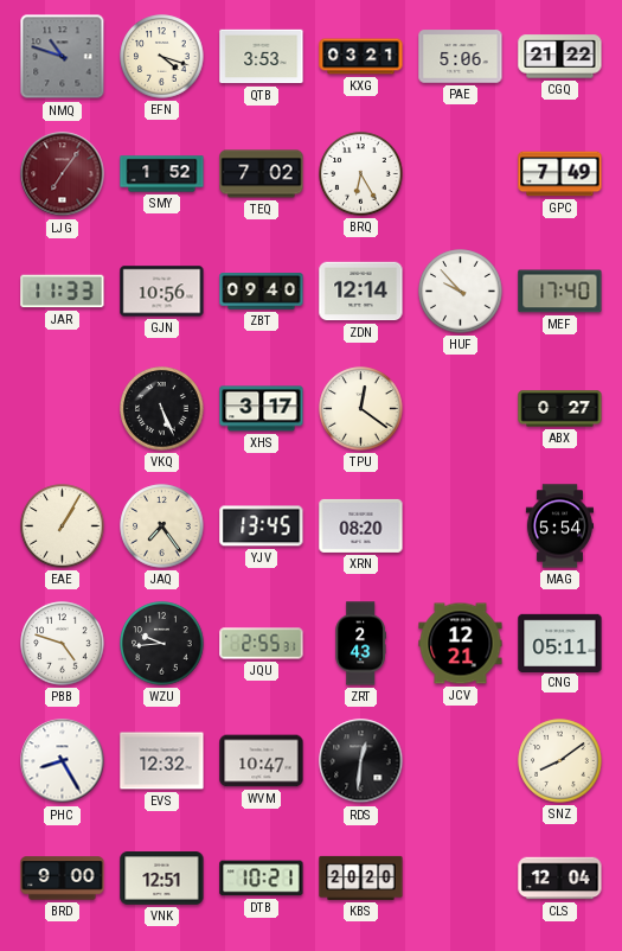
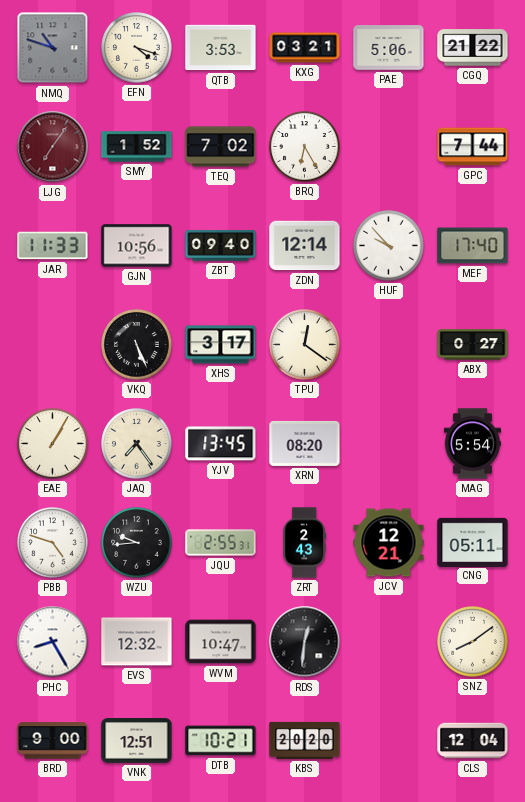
GPC: 7:49 -> 7:44
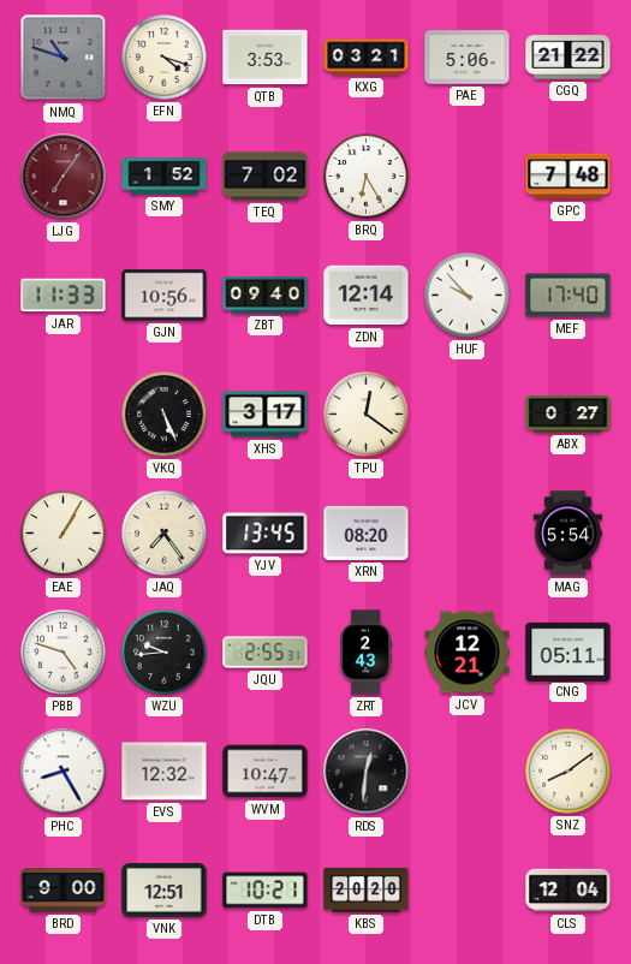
GPC: 7:44 -> 7:48
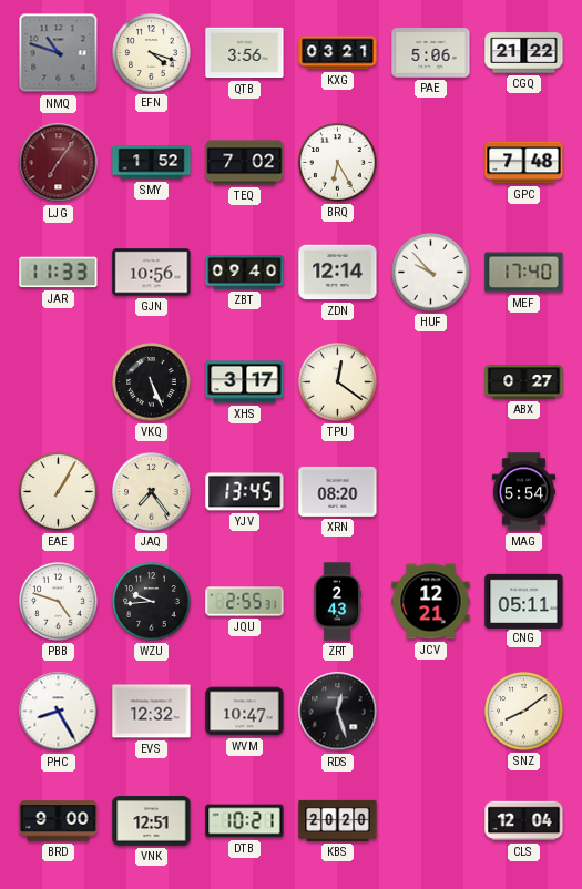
QTB: 3:53 -> 3:56
RDS: 12:31 -> 12:27
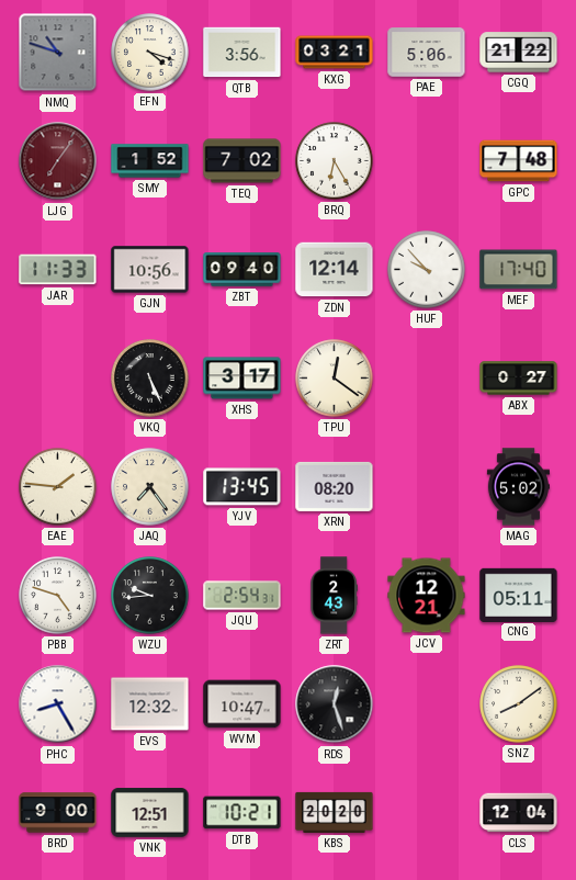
EAE: 1:05 -> 1:46
MAG: 5:54 -> 5:02
JQU: 2:55 -> 2:54
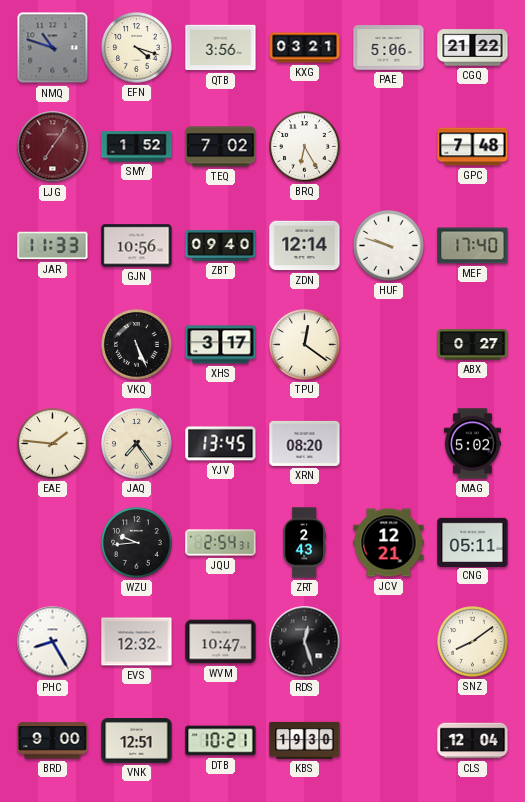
HUF: 9:53 -> 9:48
PBB: 4:48 -> none
KBS: 20:20 -> 19:30
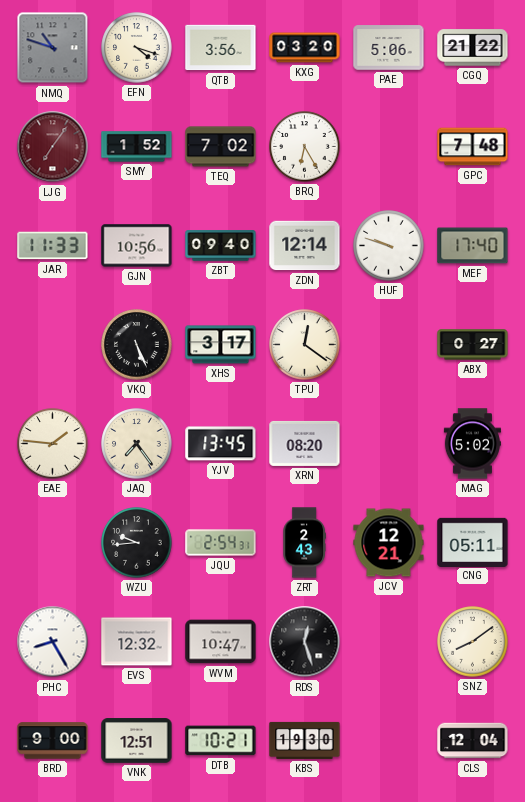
KXG: 03:21 -> 03:20
